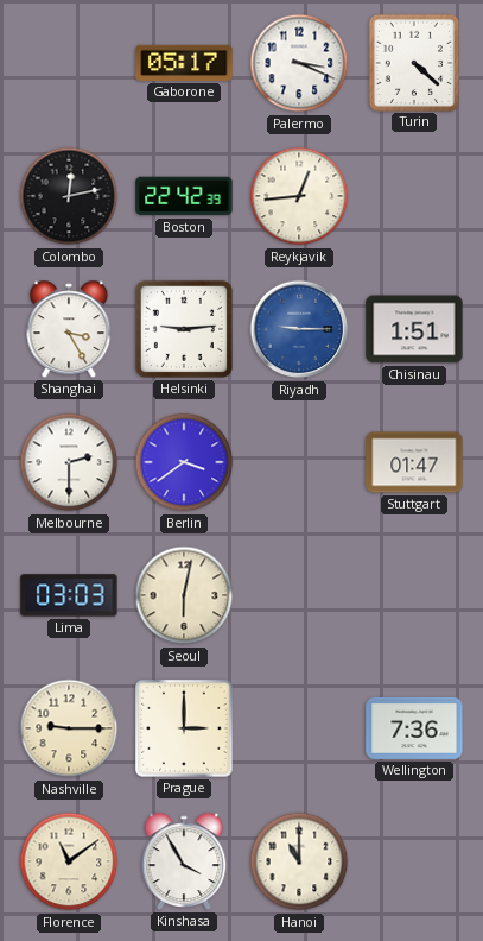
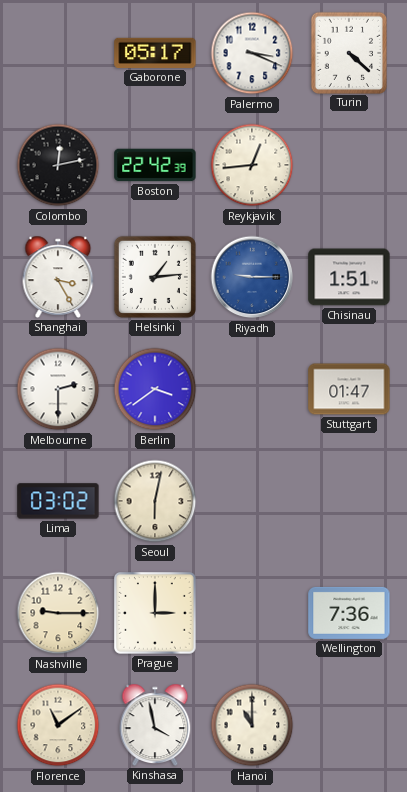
Helsinki: 9:14 -> 1:14
Lima: 03:03 -> 03:02
Kinshasa: 3:55 -> 3:58
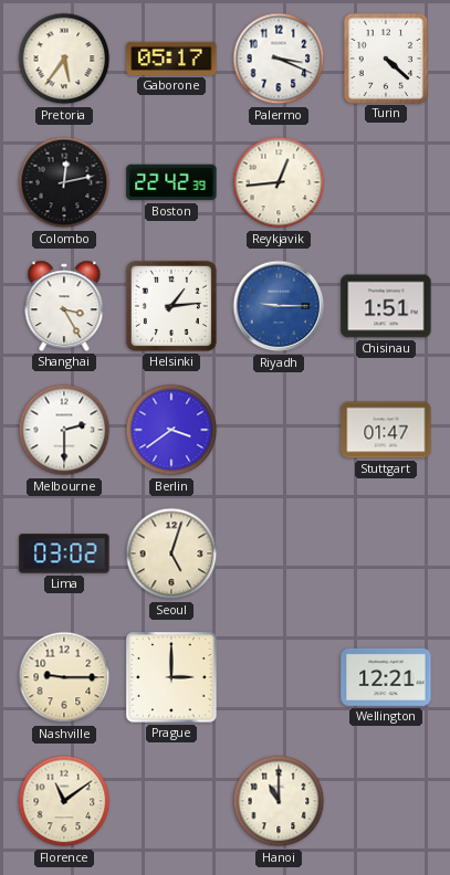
Pretoria: none -> 5:36
Seoul: 6:02 -> 5:03
Wellington: 7:36 -> 12:21
Kinshasa: 3:58 -> none
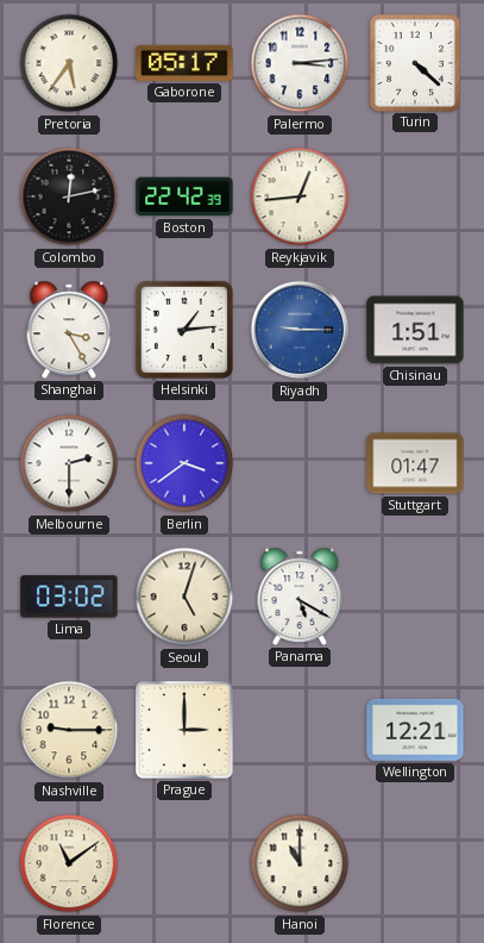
Palermo: 3:19 -> 3:14
Panama: none -> 5:20
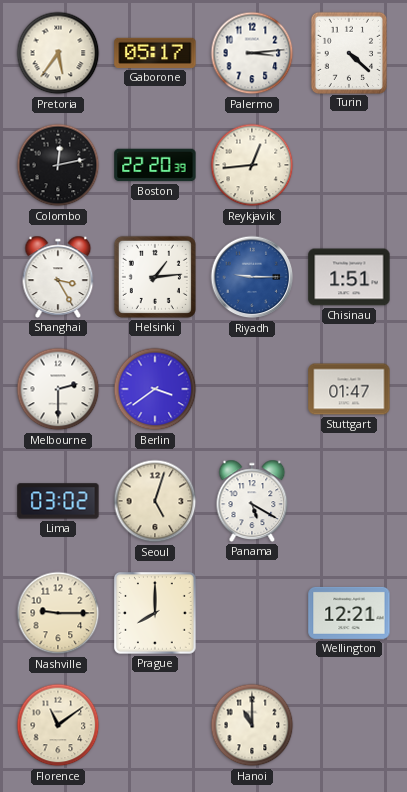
Boston: 22:42 -> 22:20
Prague: 3:00 -> 8:00
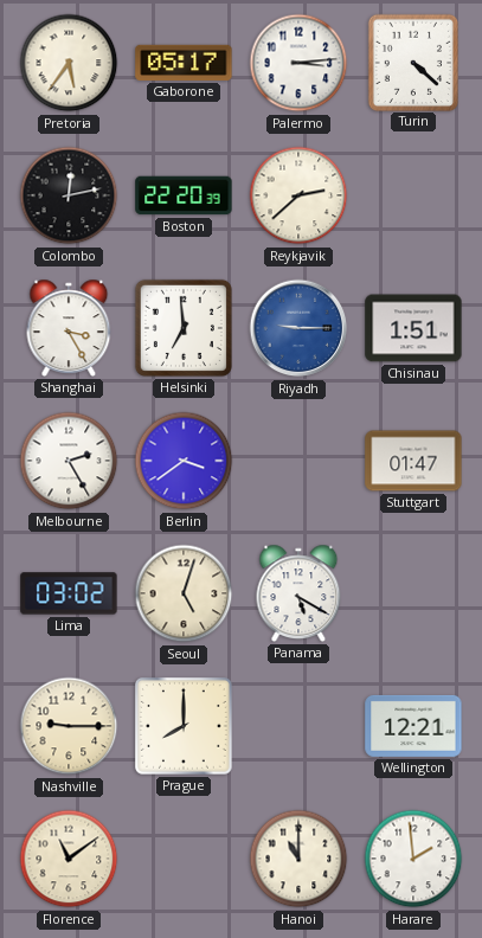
Reykjavik: 12:44 -> 2:38
Helsinki: 1:14 -> 6:59
Melbourne: 2:30 -> 2:25
Harare: none -> 1:59
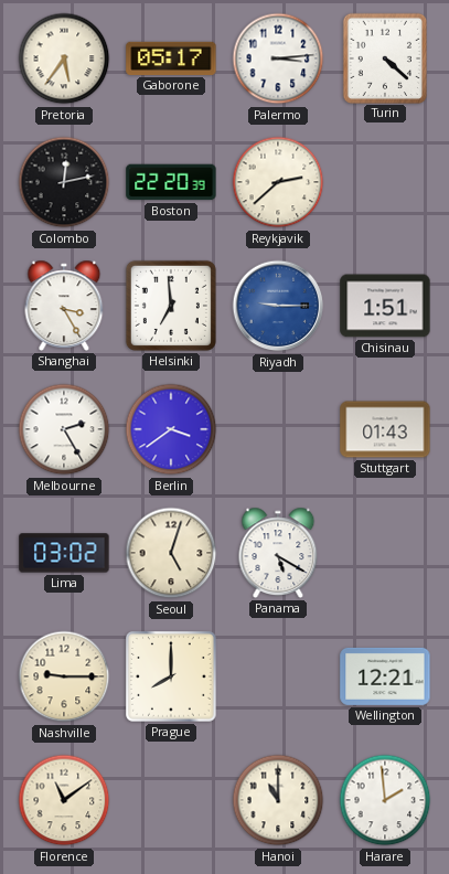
Stuttgart: 01:47 -> 01:43
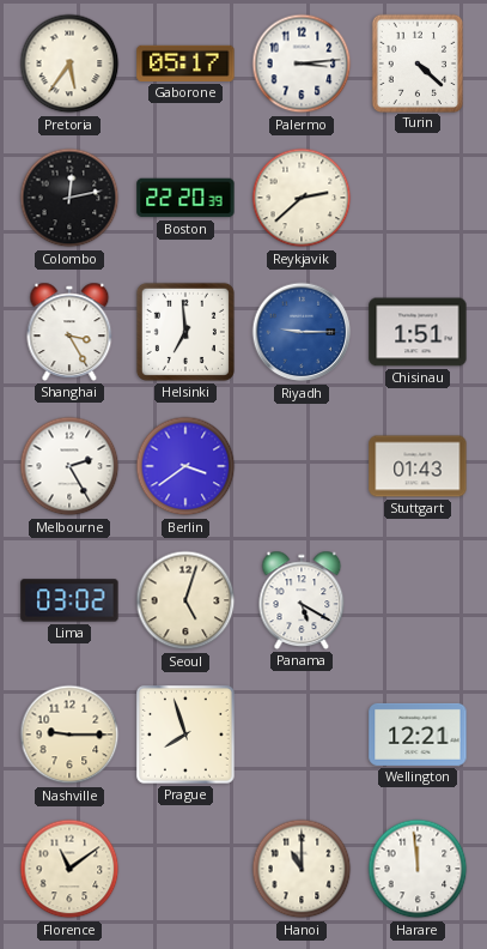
Prague: 8:00 -> 7:57
Harare: 1:59 -> 11:59
